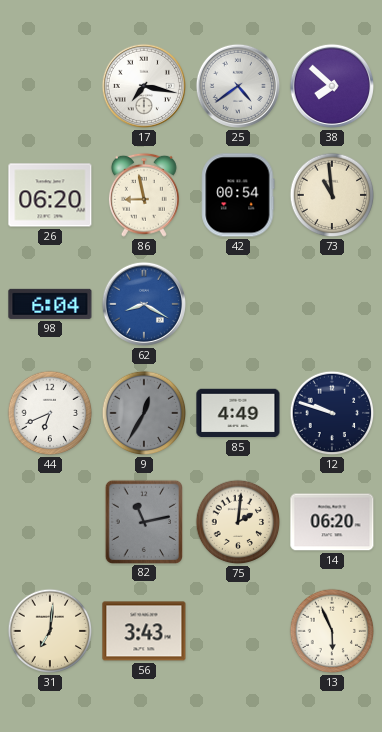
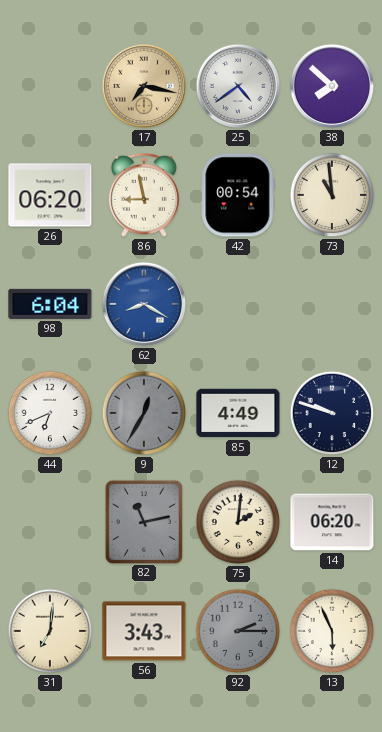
17 dial: white -> champagne
92: none -> 2:15
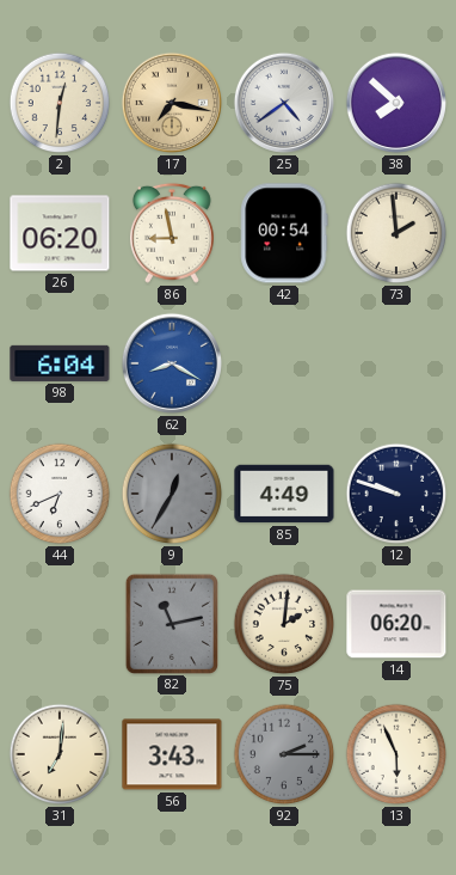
2: none -> 12:31
73: 10:59 -> 1:59
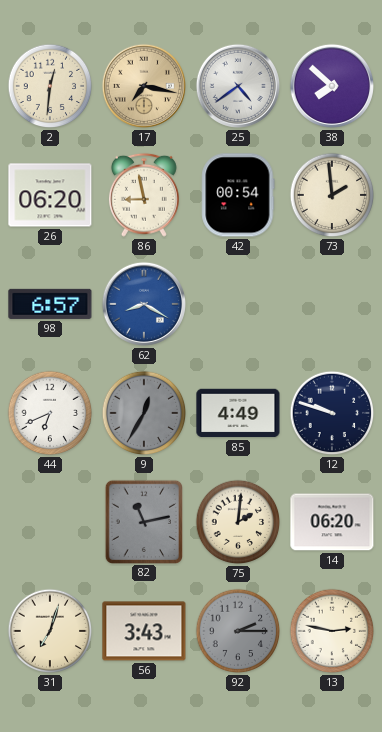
98: 6:04 -> 6:57
31: 7:01 -> 7:03
13: 5:56 -> 2:47
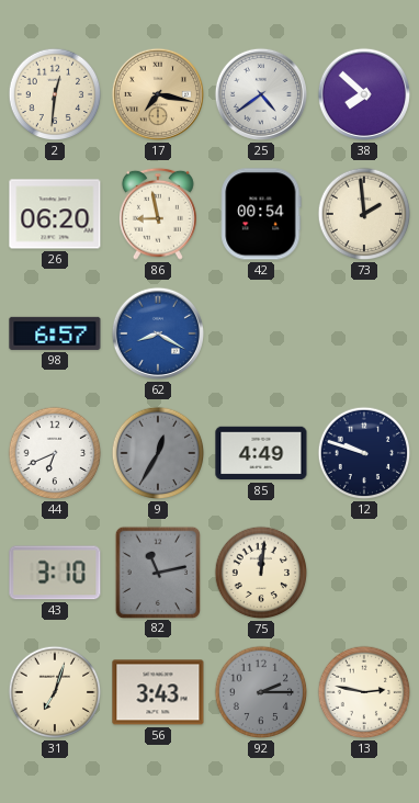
43: none -> 3:10
75: 2:01 -> 12:01
14: 06:20 -> none
